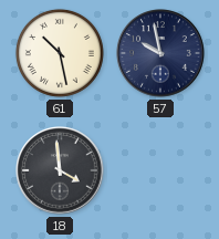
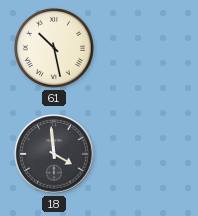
57: 9:58 -> none
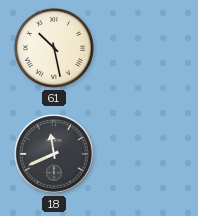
18: 3:59 -> 11:41
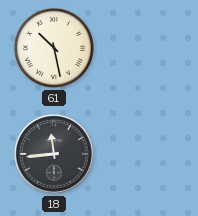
18: 11:41 -> 11:44
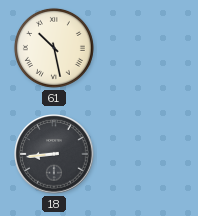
18: 11:44 -> 8:44
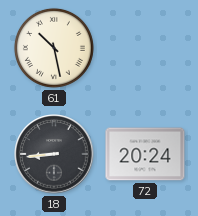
72: none -> 20:24
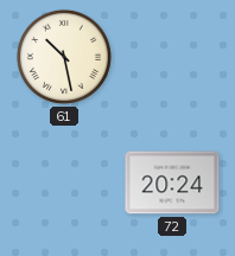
18: 8:44 -> none
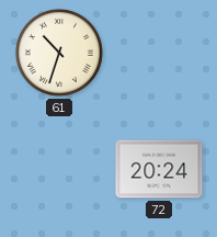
61: 10:28 -> 10:33
